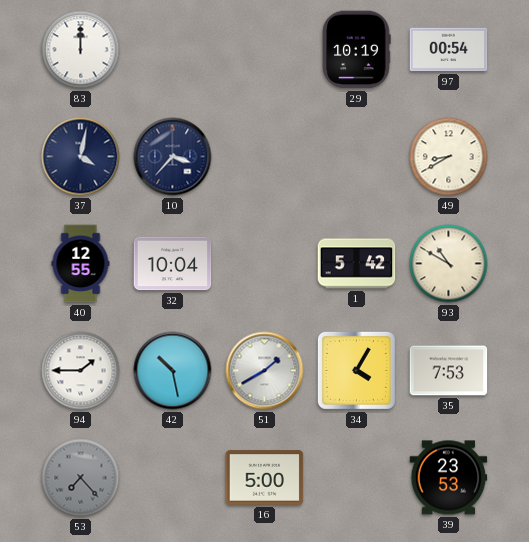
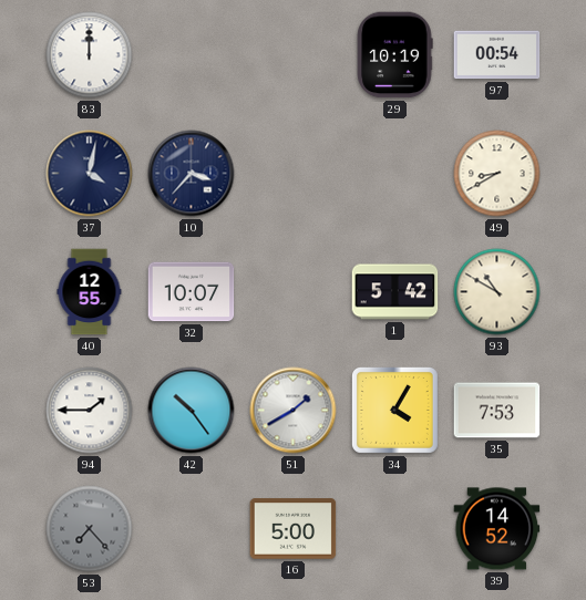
32: 10:04 -> 10:07
42: 10:28 -> 10:24
39: 23:53 -> 14:52
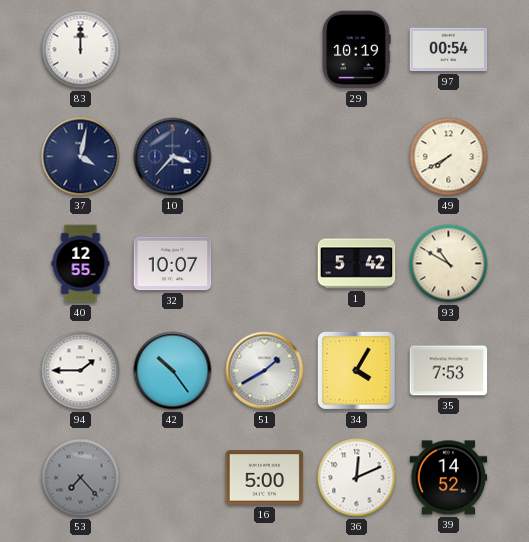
49: 8:40 -> 7:40
36: none -> 12:11
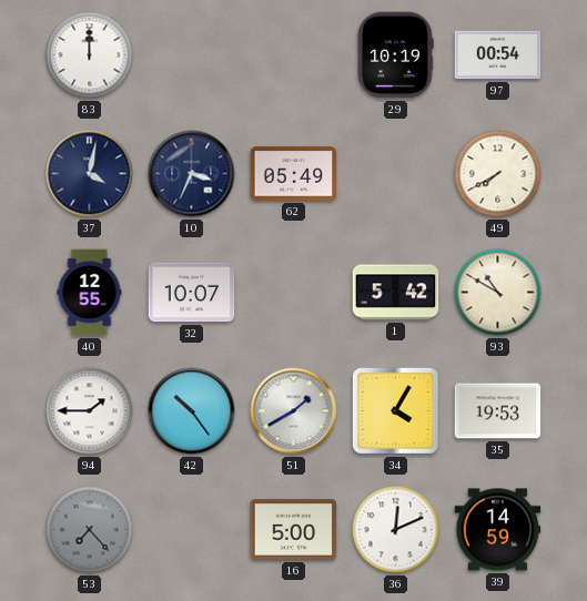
10: 3:37 -> 3:34
62: none -> 05:49
35: 7:53 -> 19:53
39: 14:52 -> 14:59
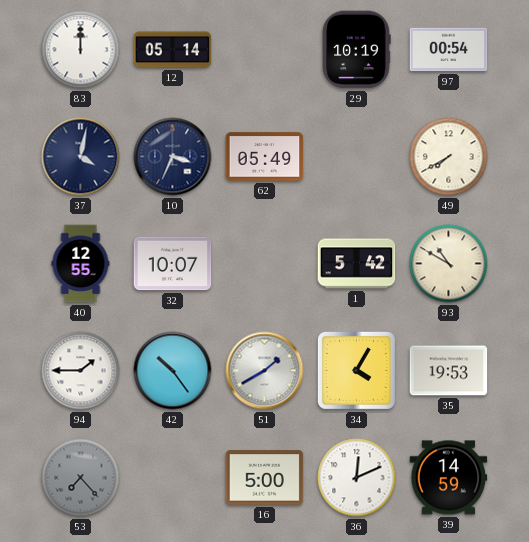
12: none -> 05:14
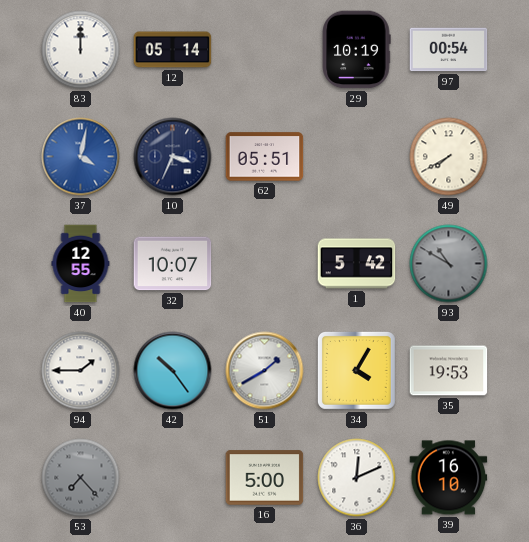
37 dial: navy -> blue
62: 05:49 -> 05:51
93 dial: cream -> grey
39: 14:59 -> 16:10
